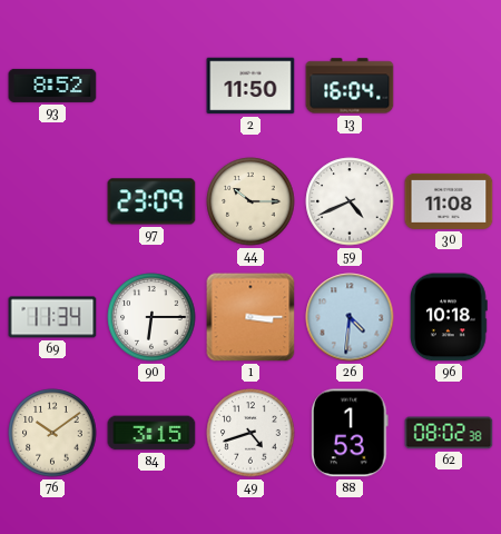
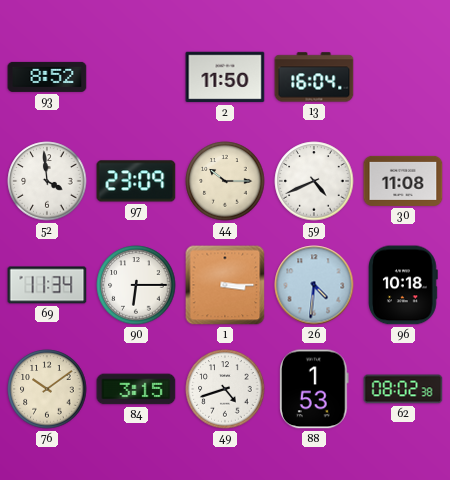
52: none -> 3:59
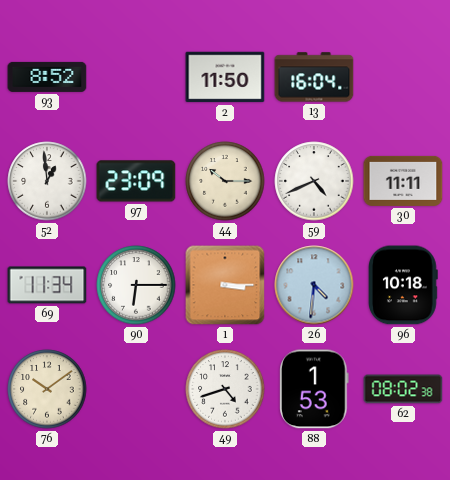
52: 3:59 -> 12:59
30: 11:08 -> 11:11
84: 3:15 -> none
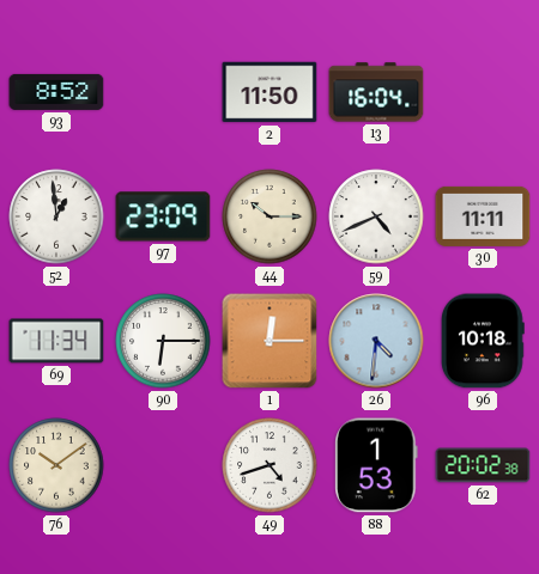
1: 3:15 -> 12:15
62: 08:02 -> 20:02
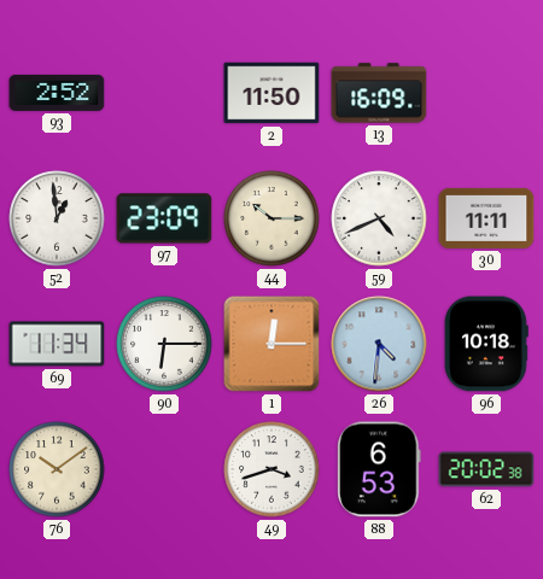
93: 8:52 -> 2:52
13: 16:04 -> 16:09
49: 4:42 -> 3:42
88: 1:53 -> 6:53
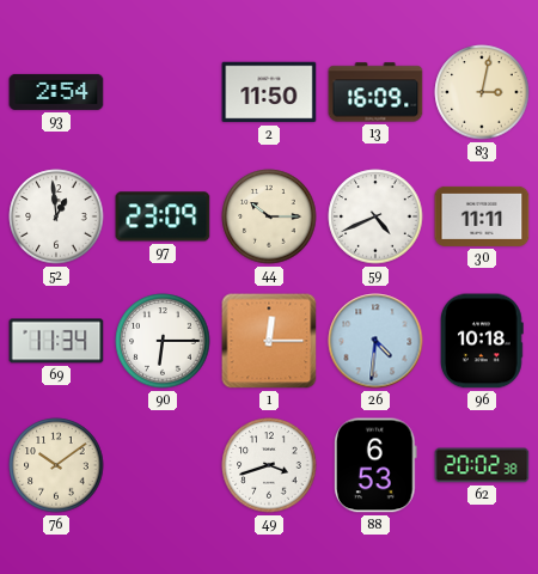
93: 2:52 -> 2:54
83: none -> 3:02
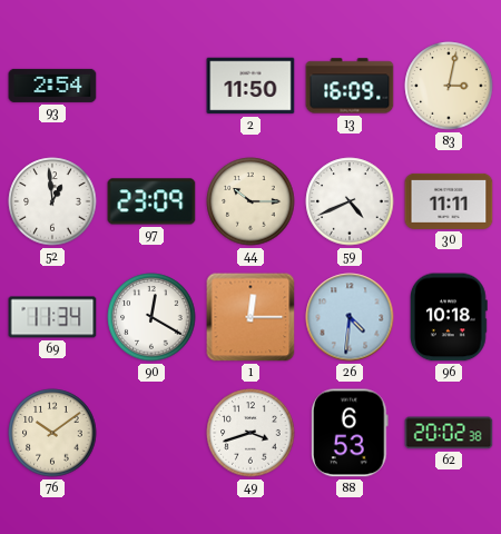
90: 6:15 -> 12:20
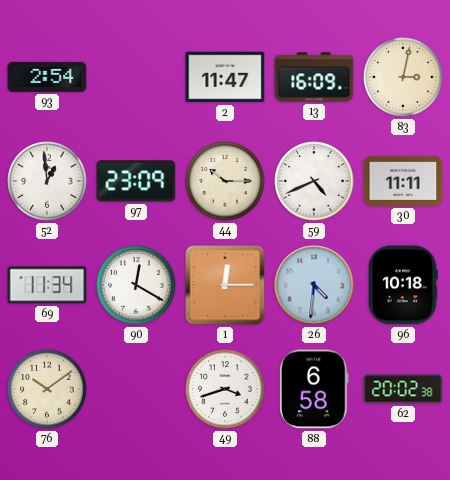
2: 11:50 -> 11:47
88: 6:53 -> 6:58
